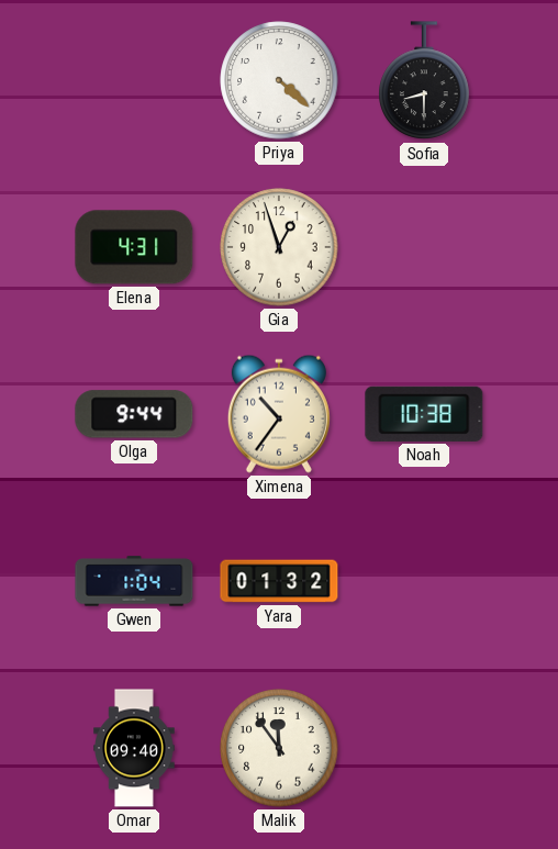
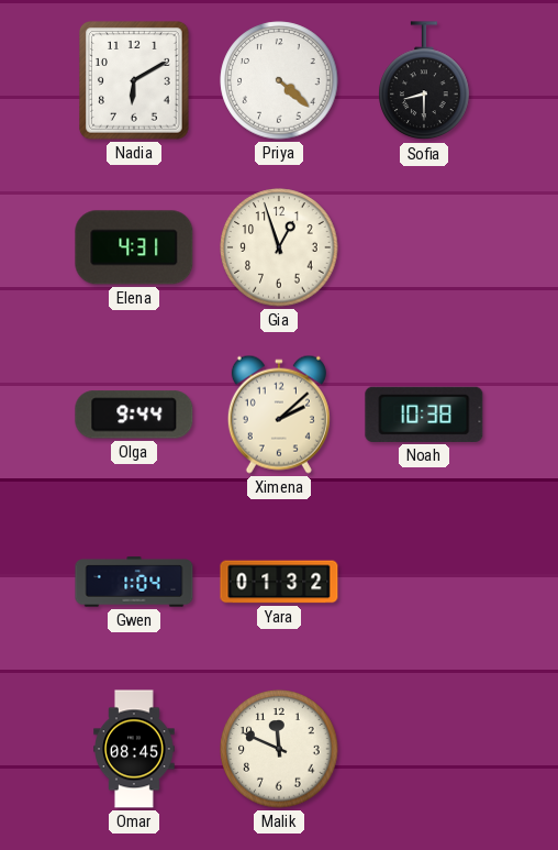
Nadia: none -> 6:10
Ximena: 10:36 -> 2:08
Omar: 09:40 -> 08:45
Malik: 11:54 -> 11:49
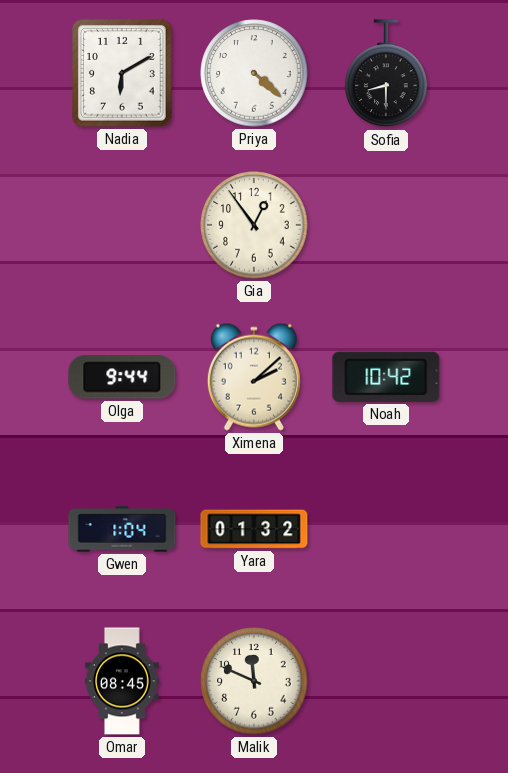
Elena: 4:31 -> none
Gia: 12:57 -> 12:54
Noah: 10:38 -> 10:42
